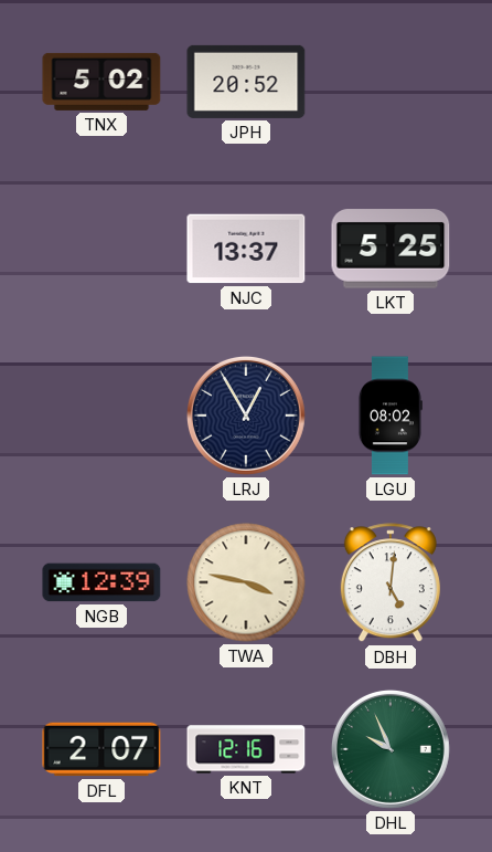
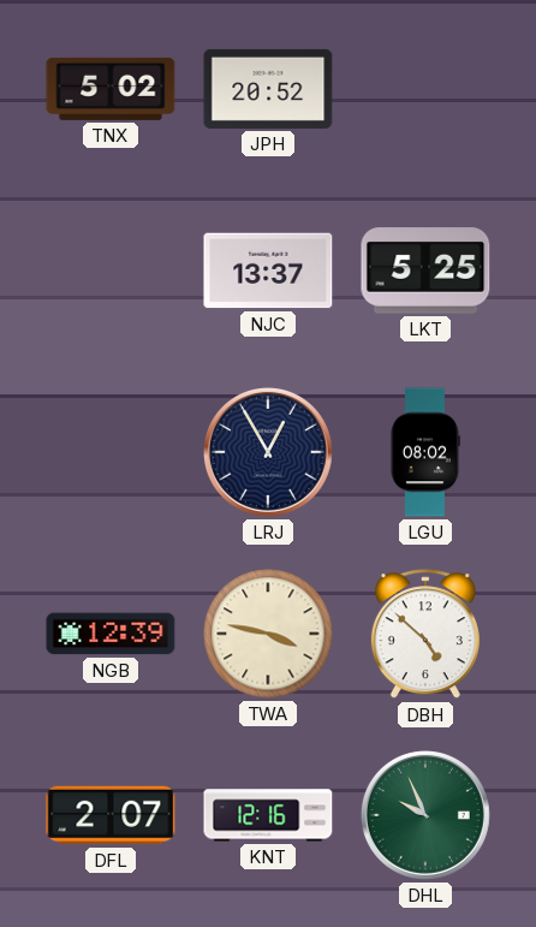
DBH: 5:01 -> 4:52
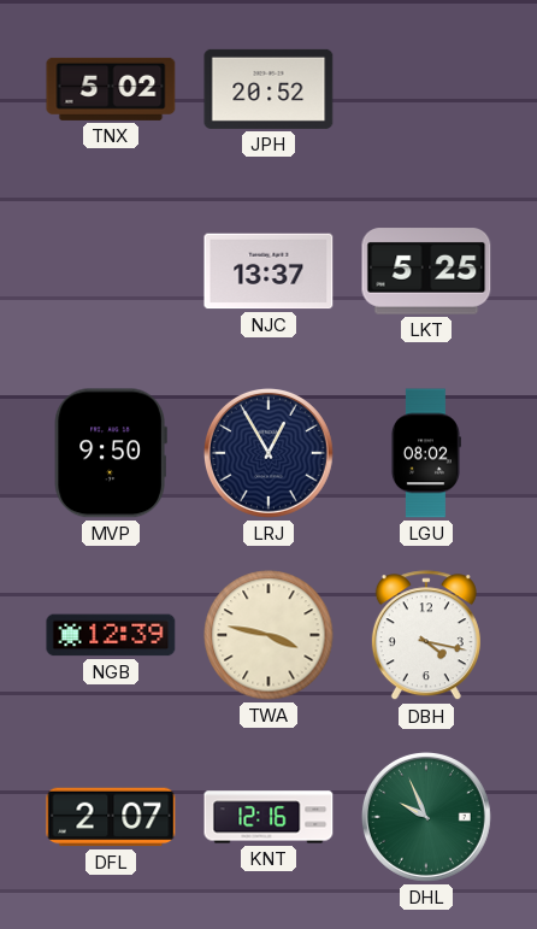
MVP: none -> 9:50
DBH: 4:52 -> 4:17
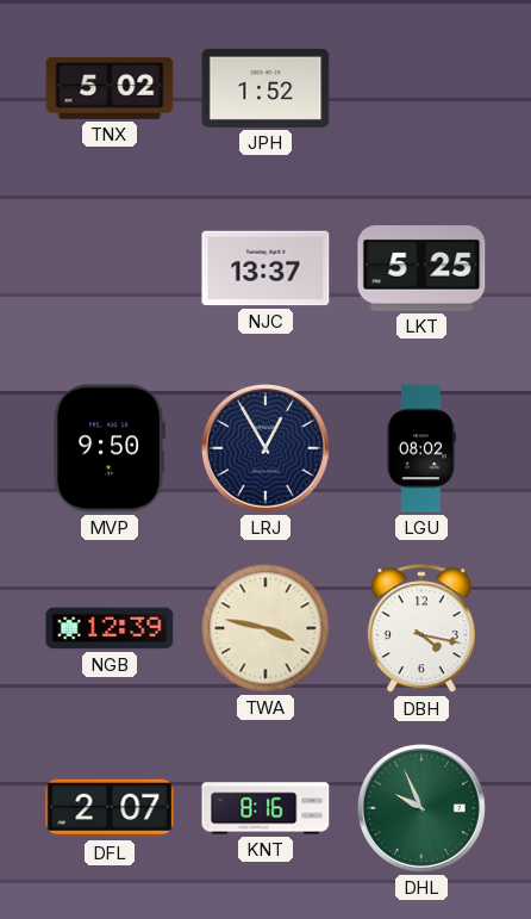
JPH: 20:52 -> 1:52
KNT: 12:16 -> 8:16
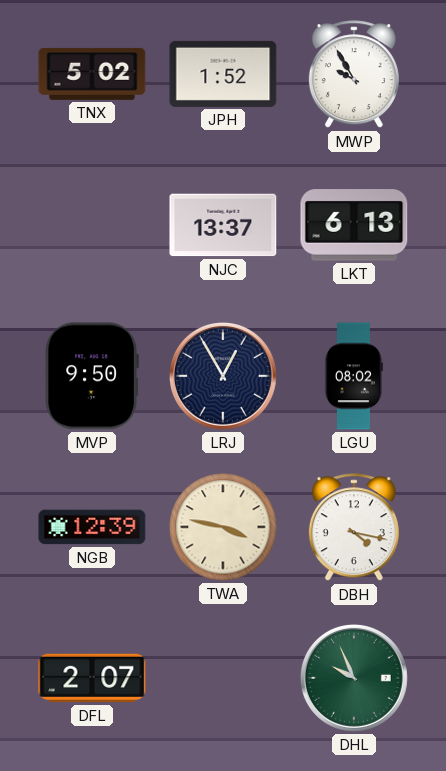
MWP: none -> 9:55
LKT: 5:25 -> 6:13
KNT: 8:16 -> none
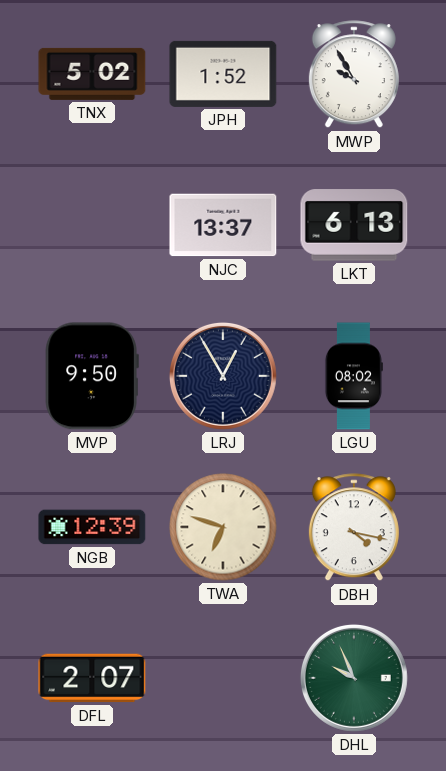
TWA: 3:47 -> 6:48
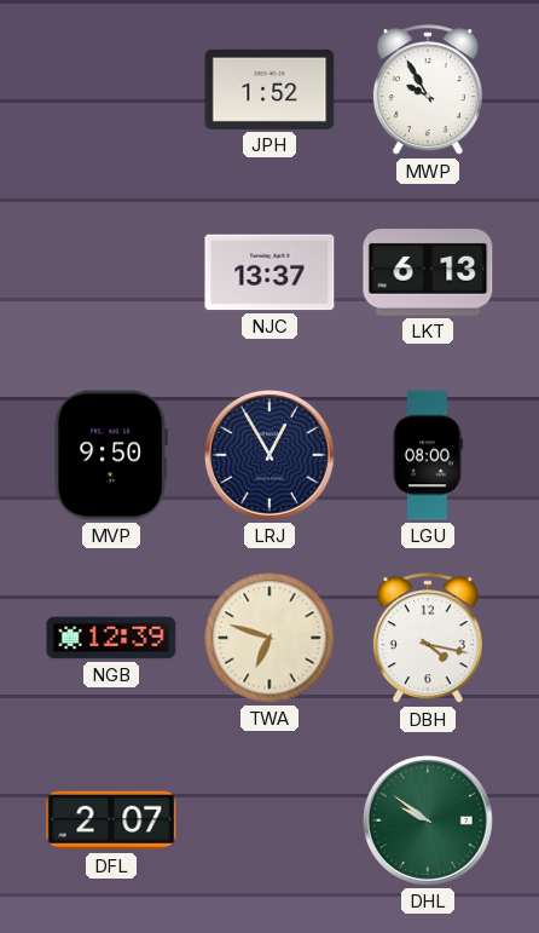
TNX: 5:02 -> none
LGU: 08:02 -> 08:00
DHL: 9:56 -> 9:51
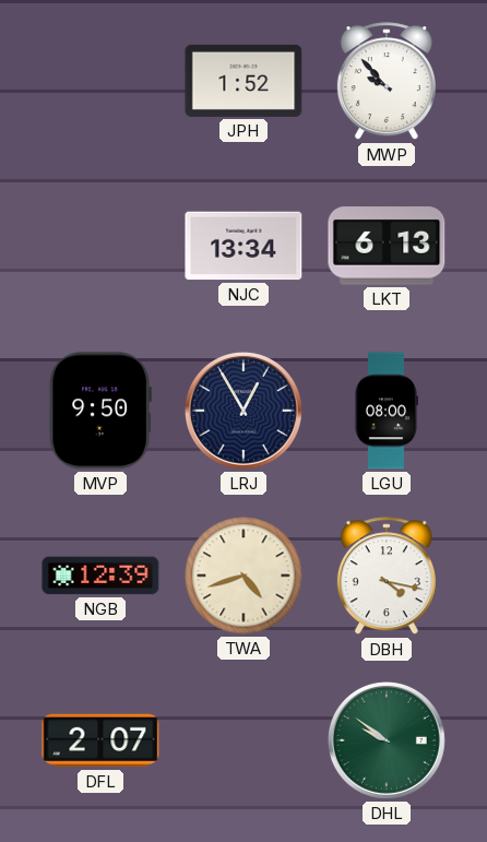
MWP: 9:55 -> 9:53
NJC: 13:37 -> 13:34
TWA: 6:48 -> 4:42
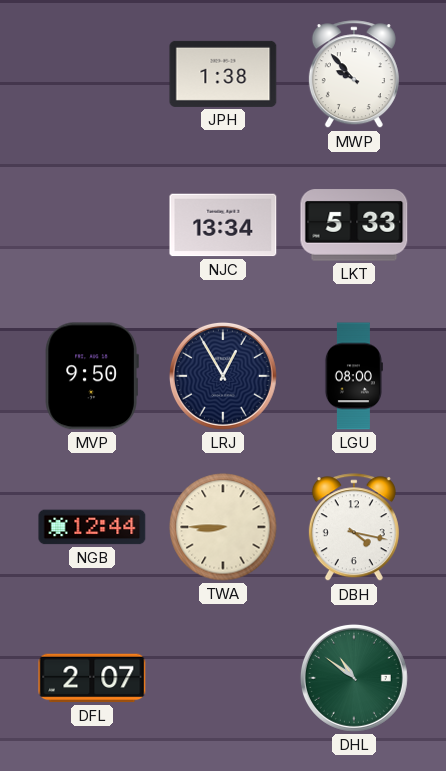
JPH: 1:52 -> 1:38
LKT: 6:13 -> 5:33
NGB: 12:39 -> 12:44
TWA: 4:42 -> 8:45
DHL: 9:51 -> 10:51
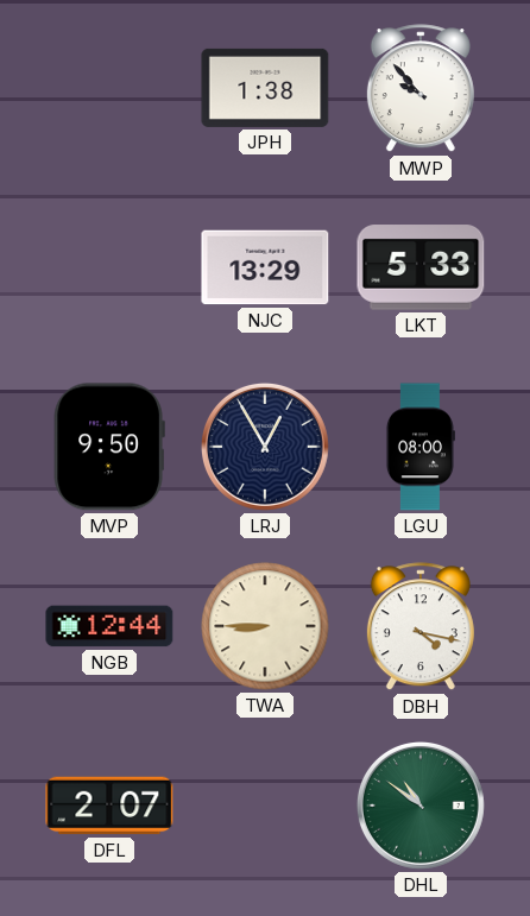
NJC: 13:34 -> 13:29
